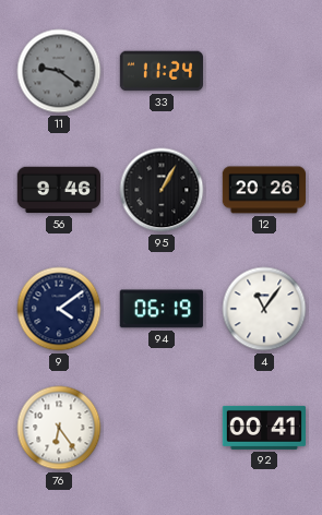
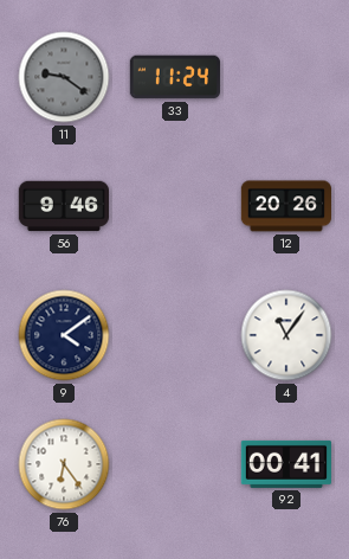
95: 1:05 -> none
94: 06:19 -> none
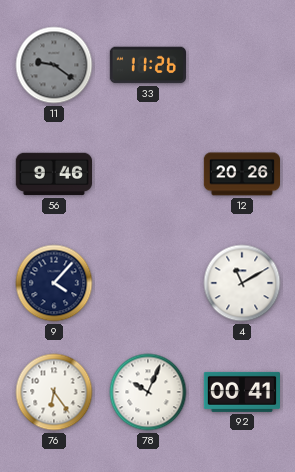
33: 11:24 -> 11:26
9: 4:09 -> 4:07
4: 11:06 -> 11:10
78: none -> 10:04
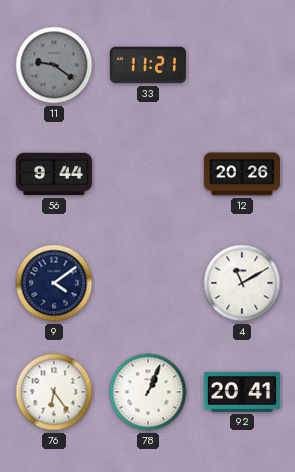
33: 11:26 -> 11:21
56: 9:46 -> 9:44
9: 4:07 -> 4:09
78: 10:04 -> 1:04
92: 00:41 -> 20:41
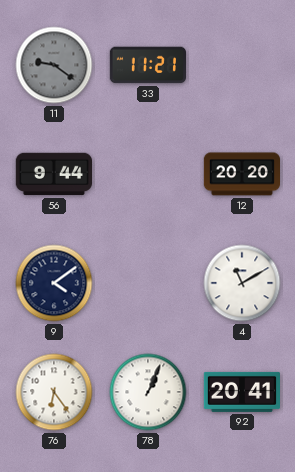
12: 20:26 -> 20:20
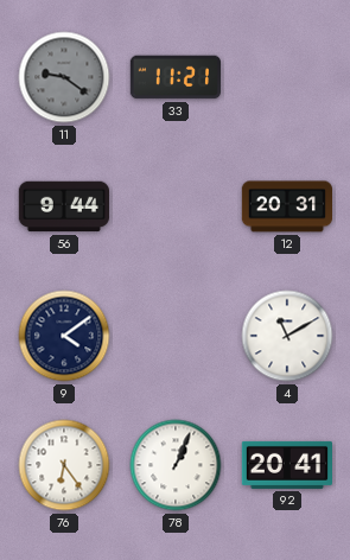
12: 20:20 -> 20:31
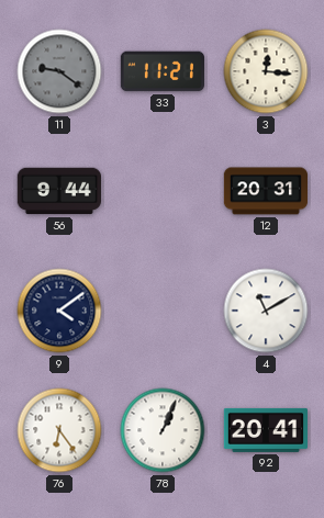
3: none -> 12:16
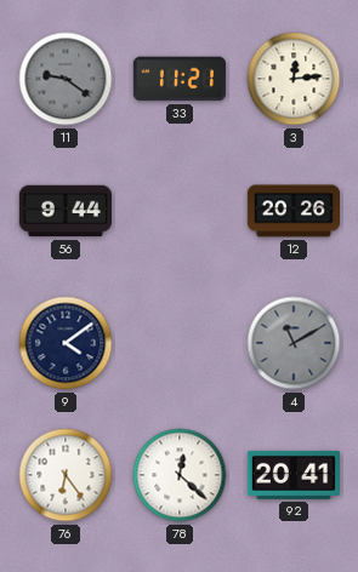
3: 12:16 -> 12:14
12: 20:31 -> 20:26
4 dial: white -> grey
78: 1:04 -> 12:22
